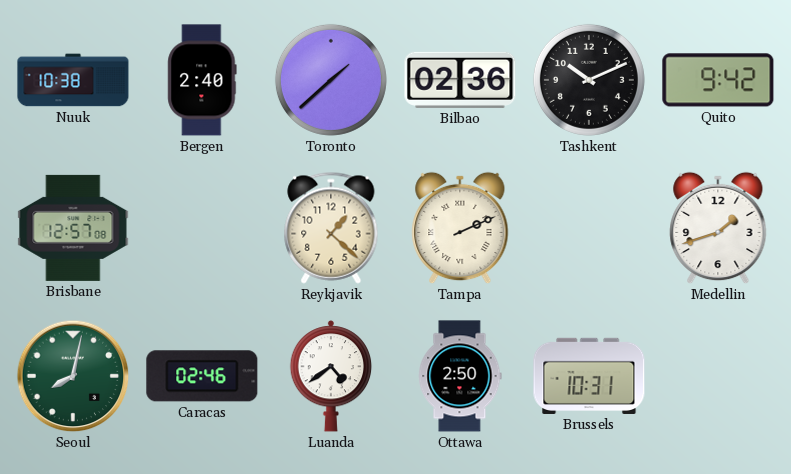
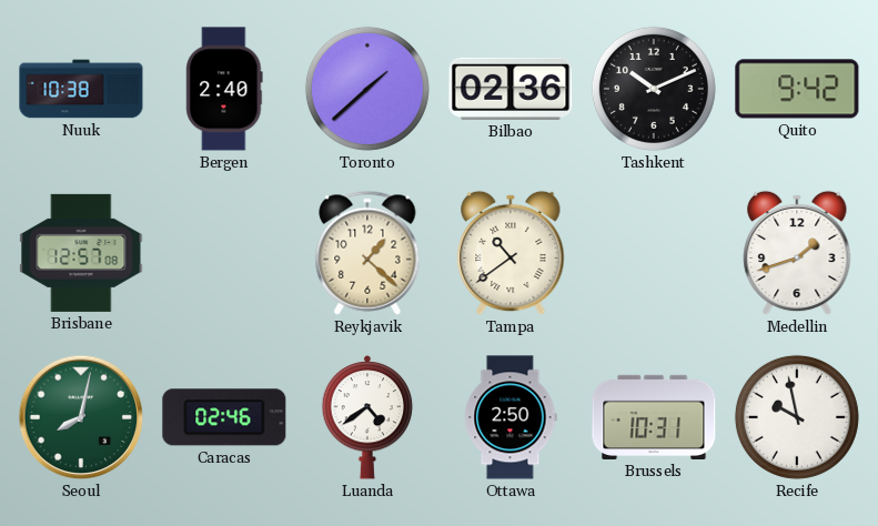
Tampa: 2:11 -> 10:39
Recife: none -> 9:58
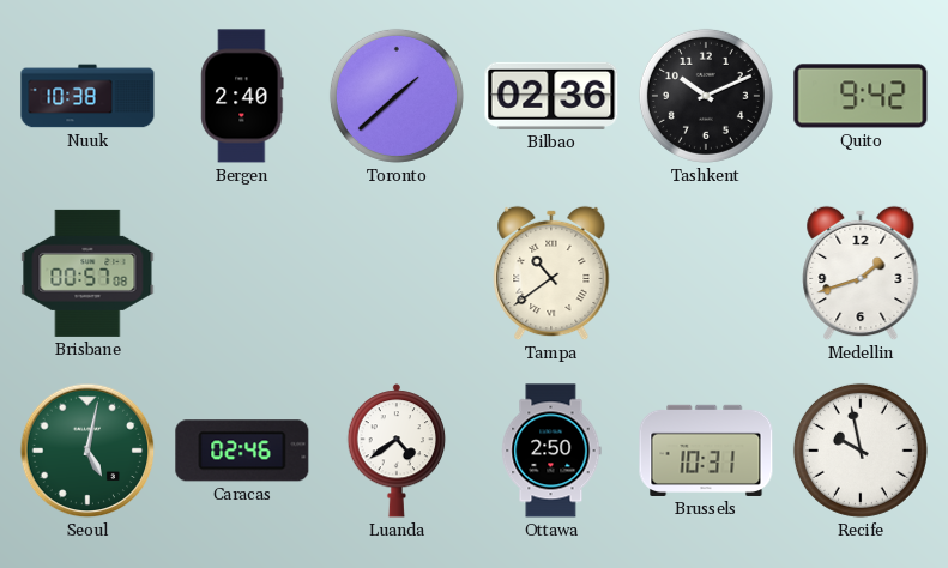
Brisbane: 12:57 -> 00:57
Reykjavik: 1:22 -> none
Seoul: 8:02 -> 5:02
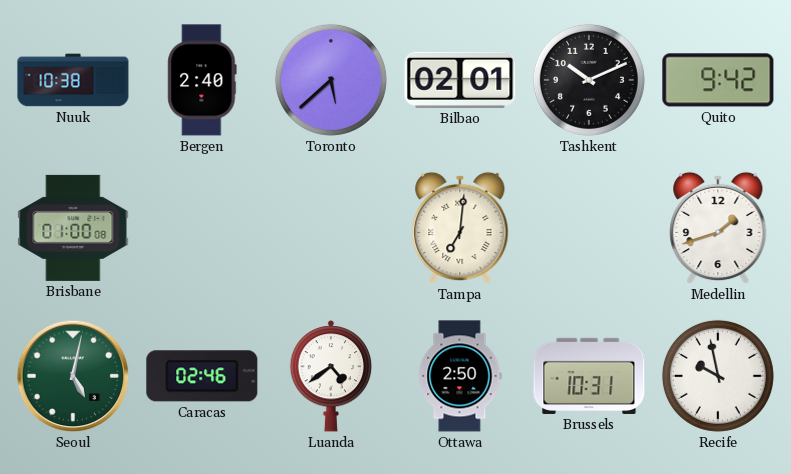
Toronto: 1:38 -> 5:38
Bilbao: 02:36 -> 02:01
Brisbane: 00:57 -> 01:00
Tampa: 10:39 -> 7:01
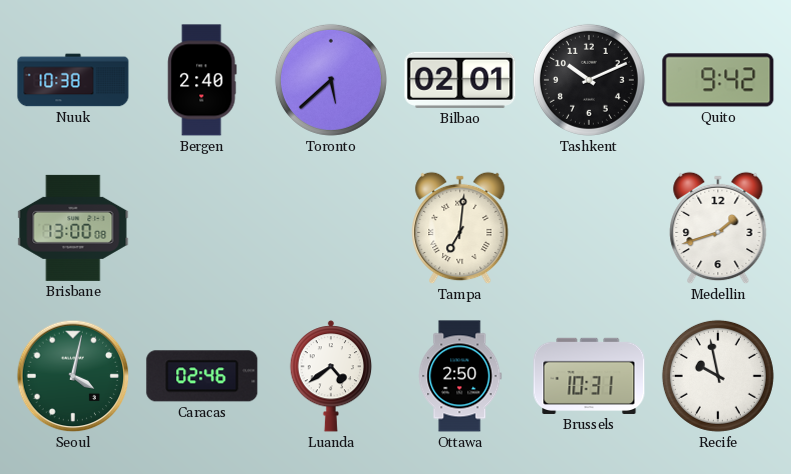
Brisbane: 01:00 -> 13:00
Seoul: 5:02 -> 4:02
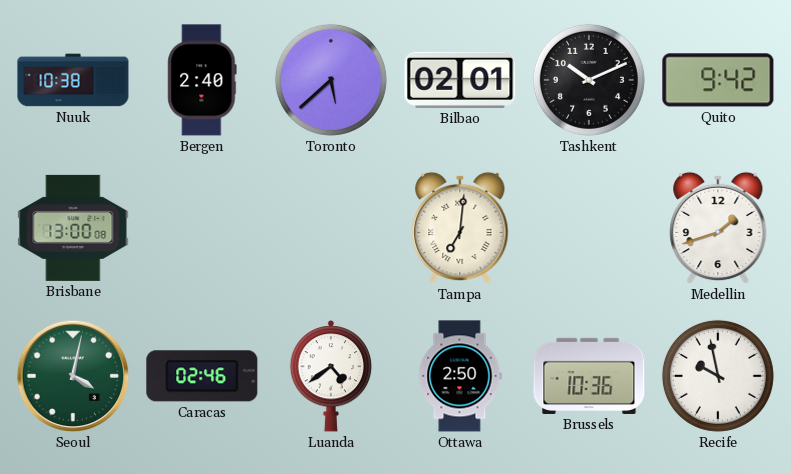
Brussels: 10:31 -> 10:36
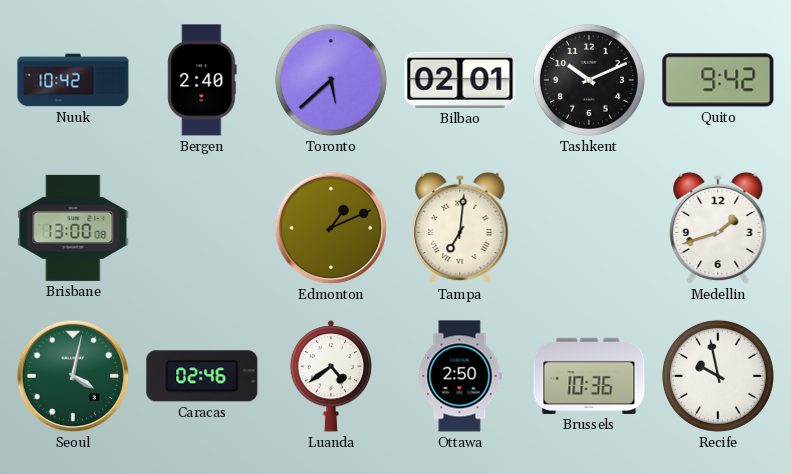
Nuuk: 10:38 -> 10:42
Edmonton: none -> 1:11
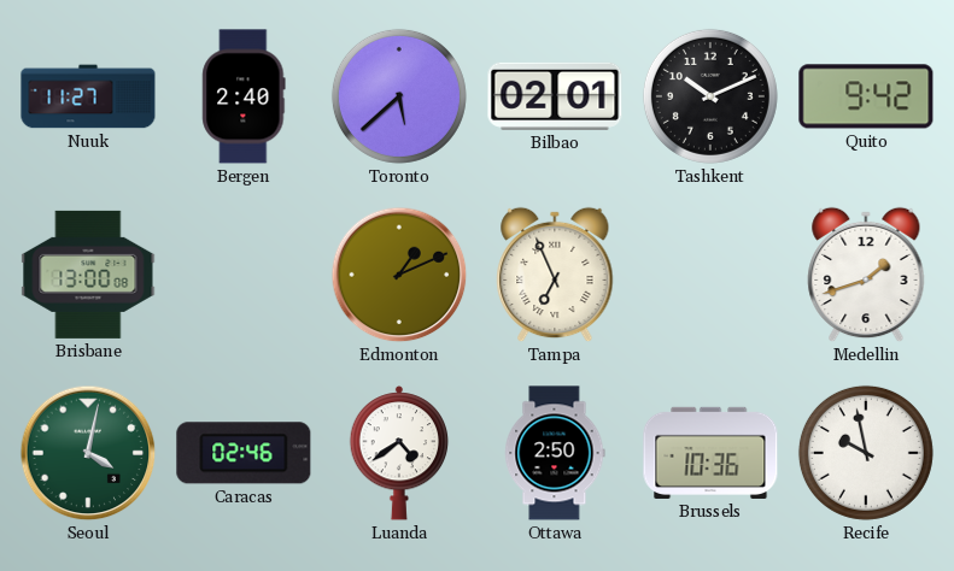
Nuuk: 10:42 -> 11:27
Tampa: 7:01 -> 6:56
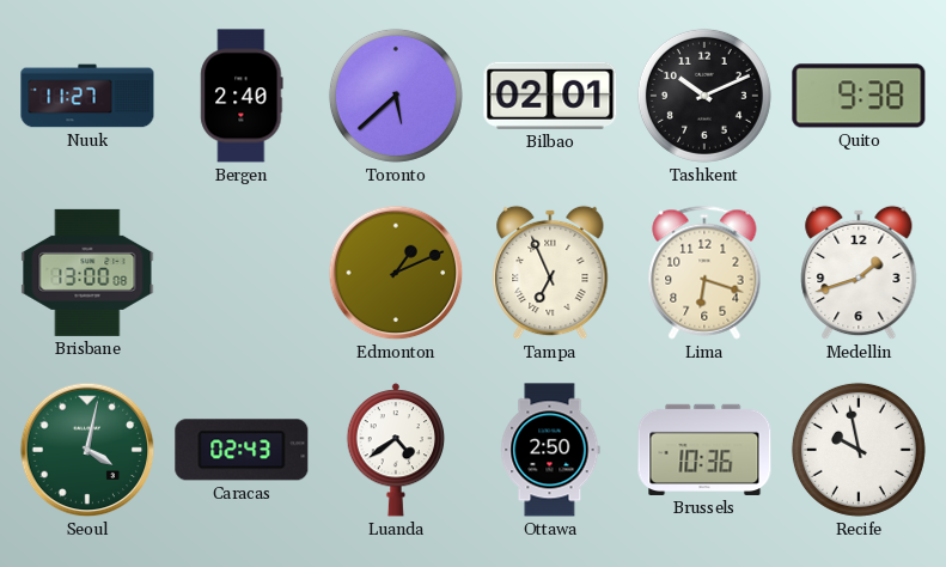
Quito: 9:42 -> 9:38
Lima: none -> 6:18
Caracas: 02:46 -> 02:43
